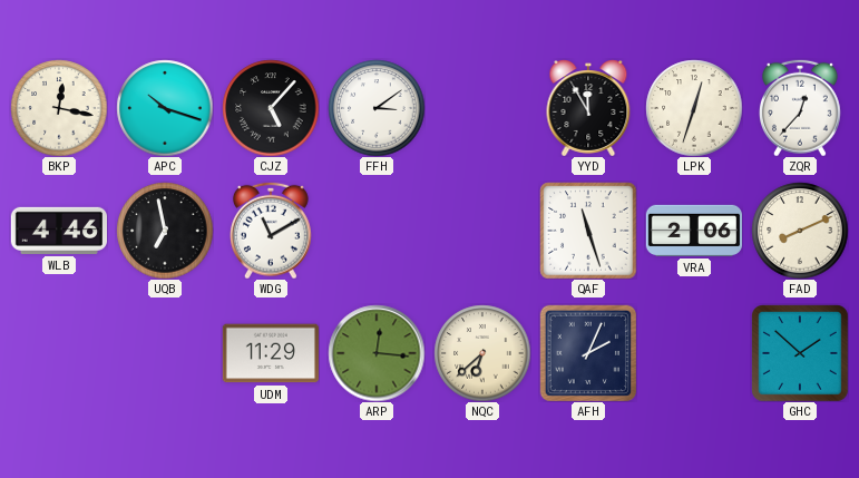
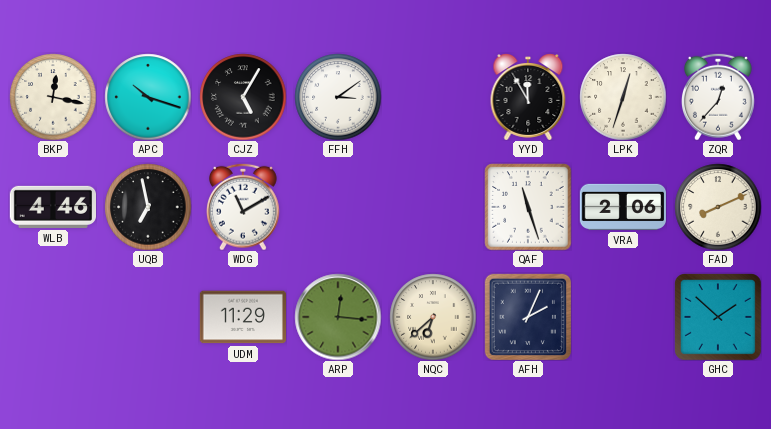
CJZ: 5:07 -> 5:05
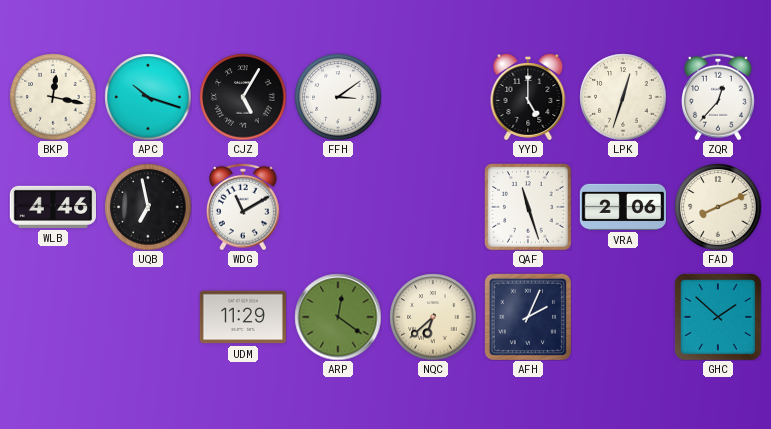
YYD: 11:55 -> 5:00
ARP: 12:16 -> 12:21
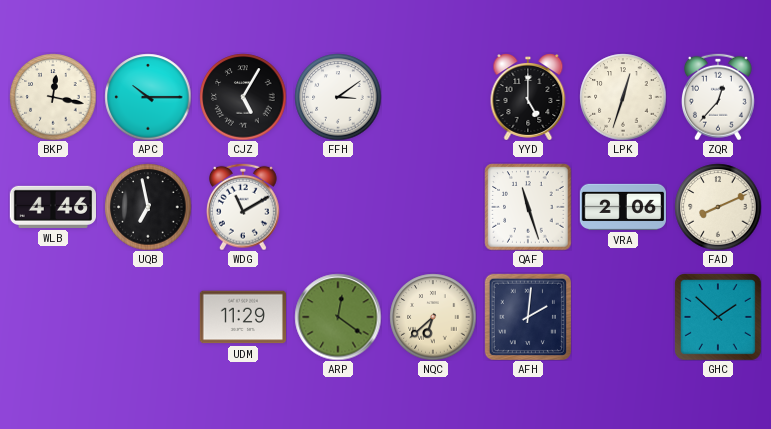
APC: 10:18 -> 10:15
AFH: 2:04 -> 2:01
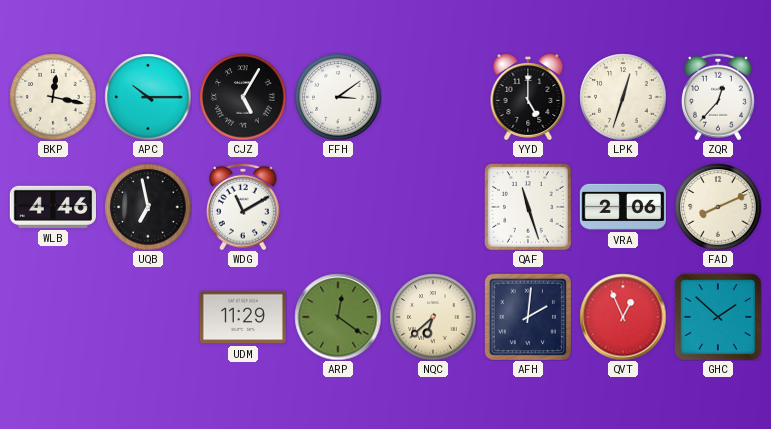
QVT: none -> 12:56
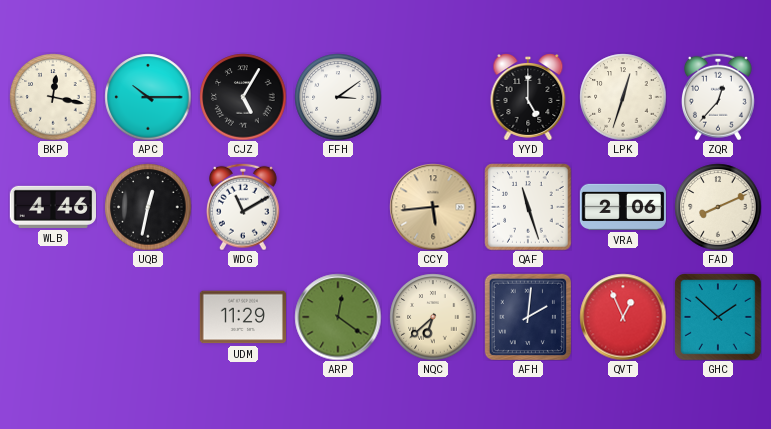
UQB: 6:58 -> 12:32
CCY: none -> 5:44
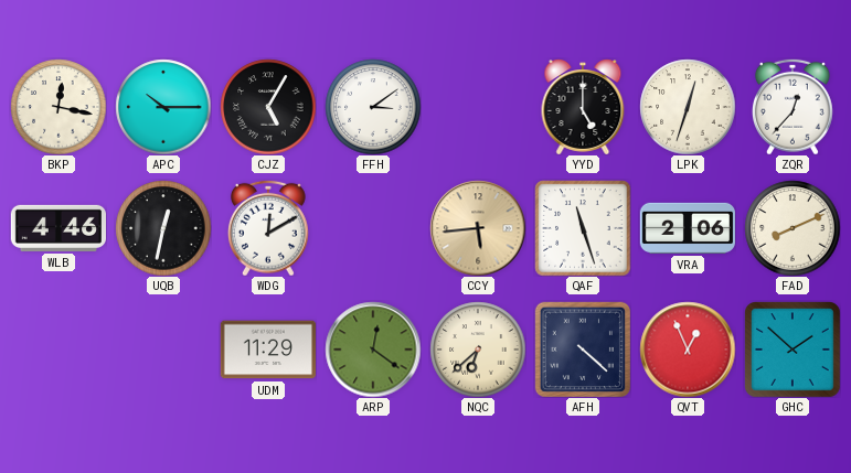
WDG: 11:10 -> 12:10
AFH: 2:01 -> 4:22
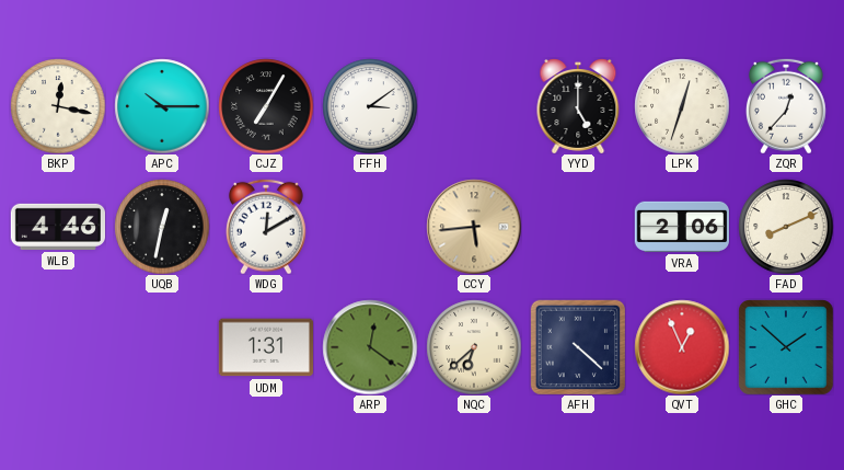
CJZ: 5:05 -> 7:05
QAF: 11:27 -> none
UDM: 11:29 -> 1:31
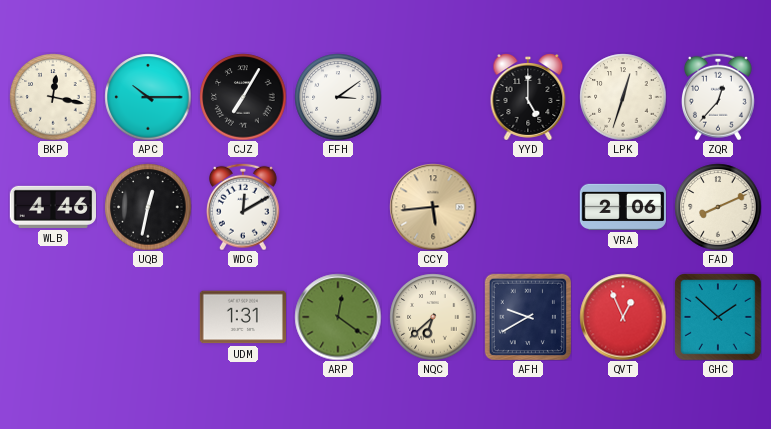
AFH: 4:22 -> 9:40
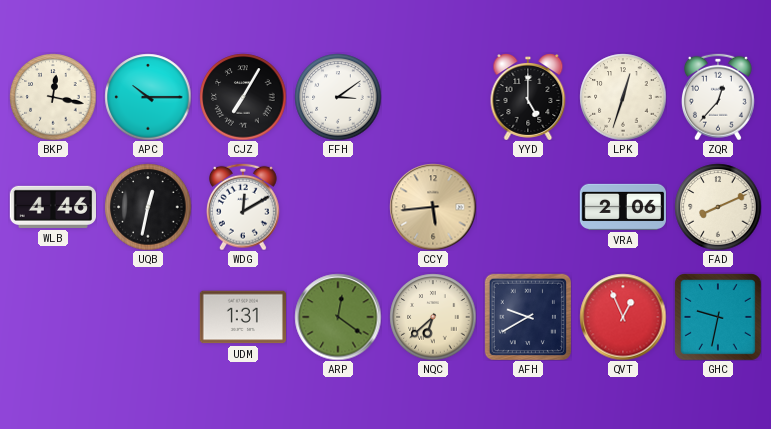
GHC: 1:52 -> 9:32
